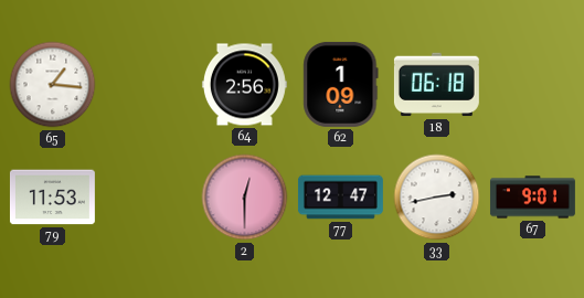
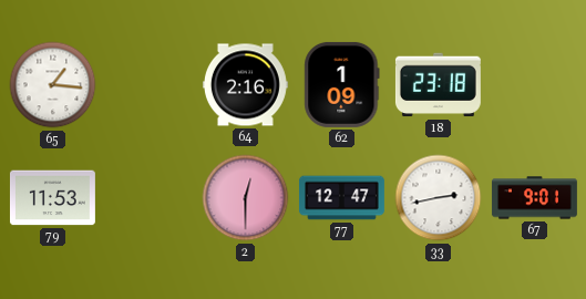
64: 2:56 -> 2:16
18: 06:18 -> 23:18
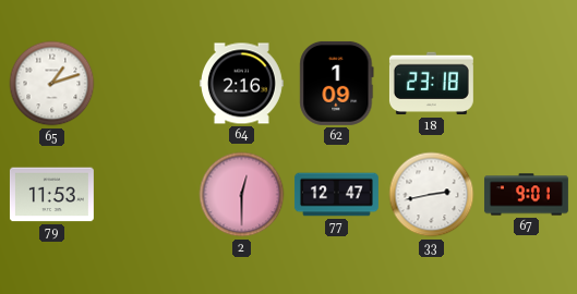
65: 1:16 -> 1:12
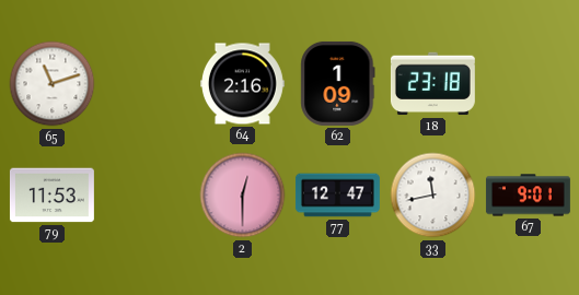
65: 1:12 -> 11:12
33: 2:43 -> 11:43
